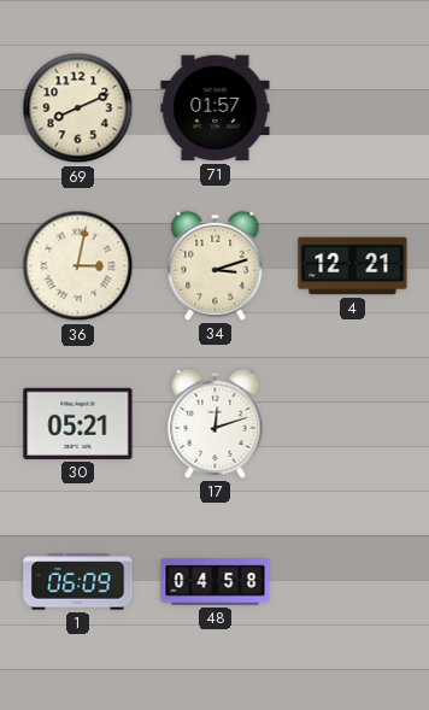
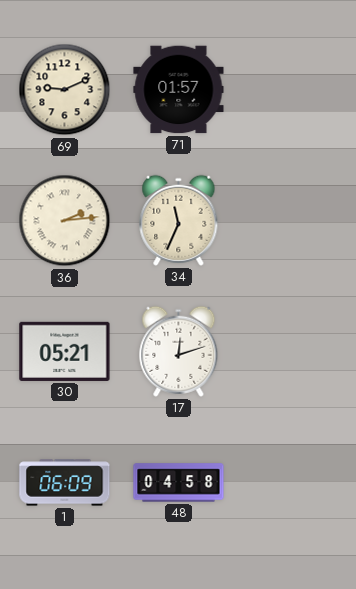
69: 8:11 -> 9:11
36: 3:02 -> 2:14
34: 3:12 -> 11:34
4: 12:21 -> none
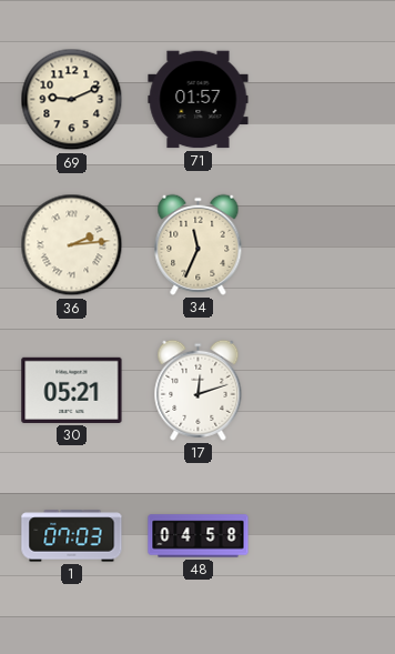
1: 06:09 -> 07:03
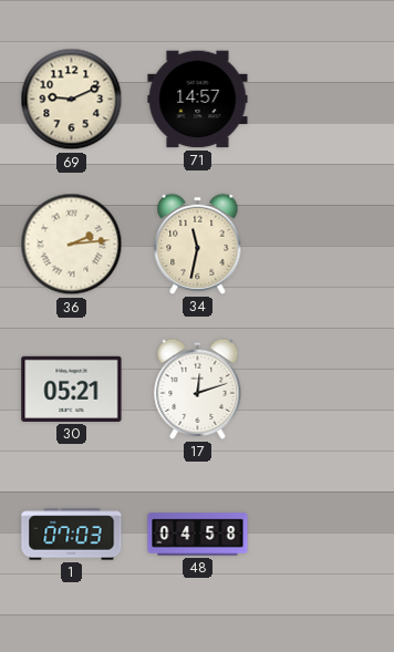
71: 01:57 -> 14:57
34: 11:34 -> 11:32
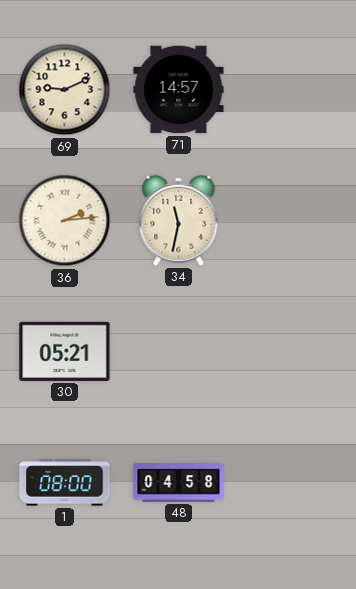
17: 12:12 -> none
1: 07:03 -> 08:00
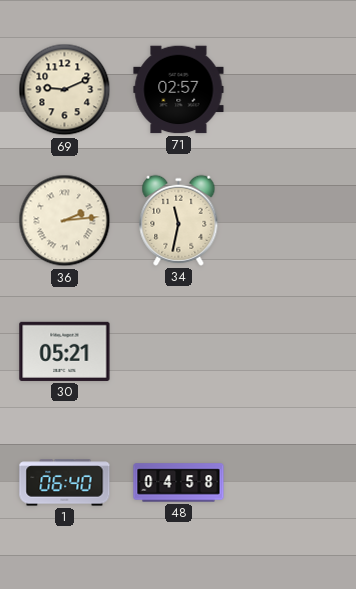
71: 14:57 -> 02:57
1: 08:00 -> 06:40
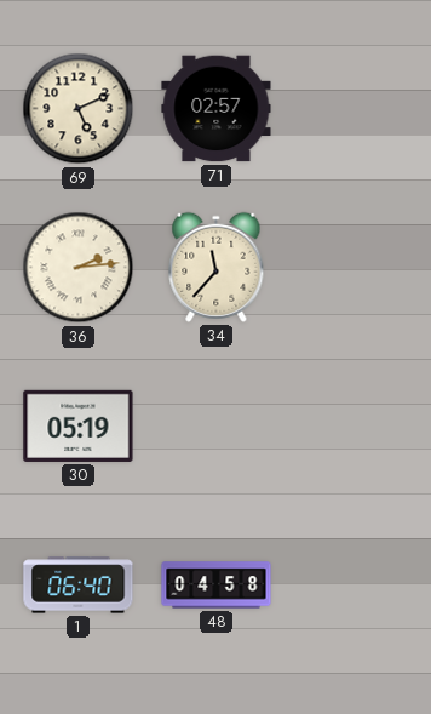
69: 9:11 -> 5:11
34: 11:32 -> 11:37
30: 05:21 -> 05:19
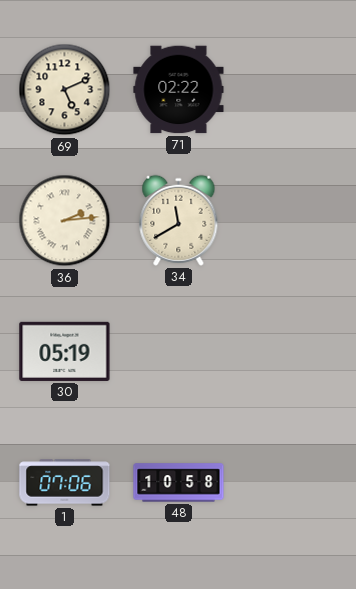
71: 02:57 -> 02:22
34: 11:37 -> 11:40
1: 06:40 -> 07:06
48: 04:58 -> 10:58
